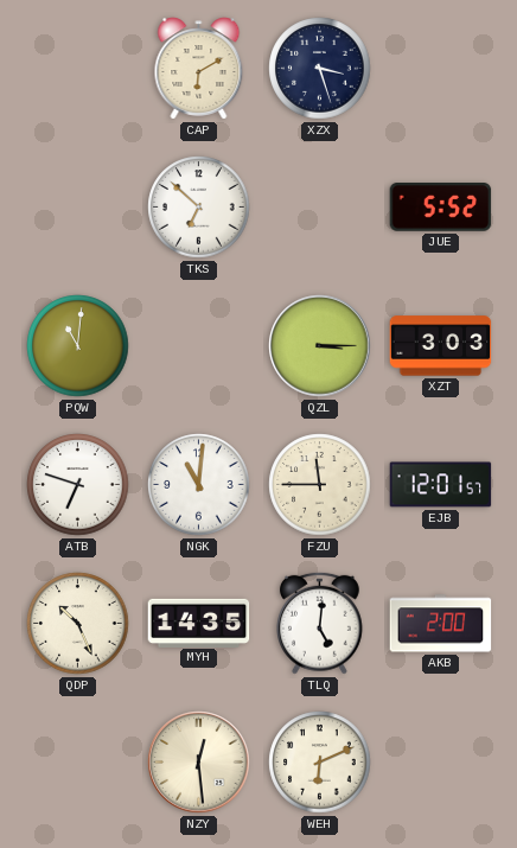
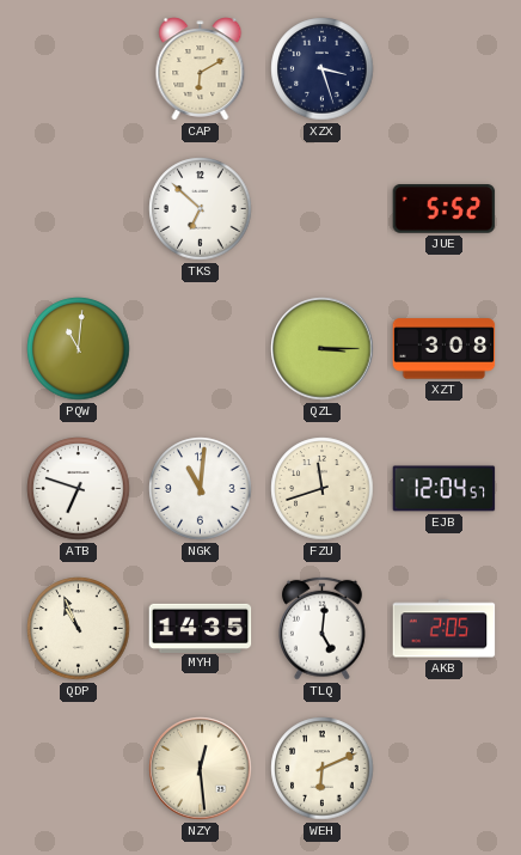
XZT: 3:03 -> 3:08
FZU: 11:45 -> 11:42
EJB: 12:01 -> 12:04
QDP: 10:26 -> 10:56
AKB: 2:00 -> 2:05
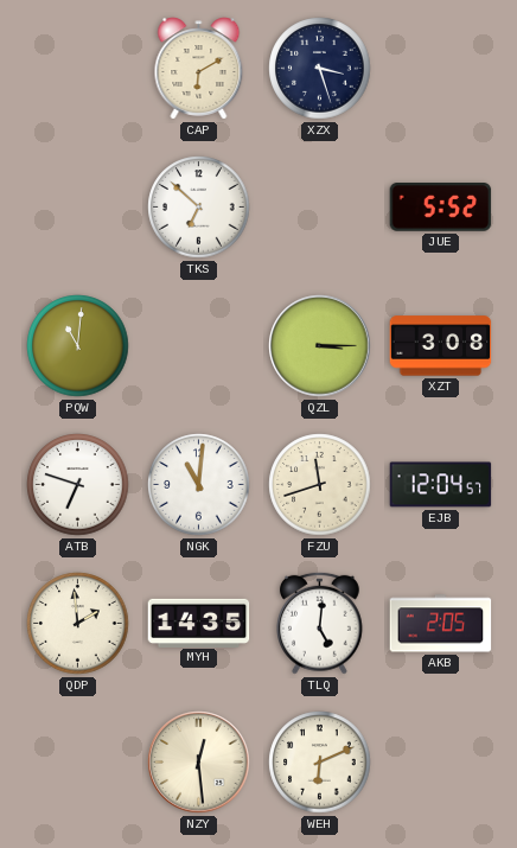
QDP: 10:56 -> 1:59
